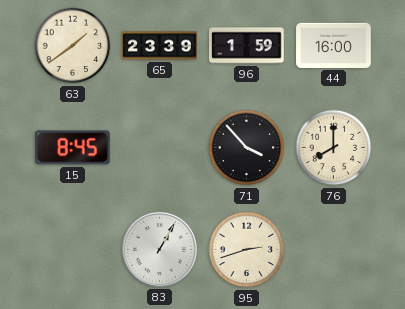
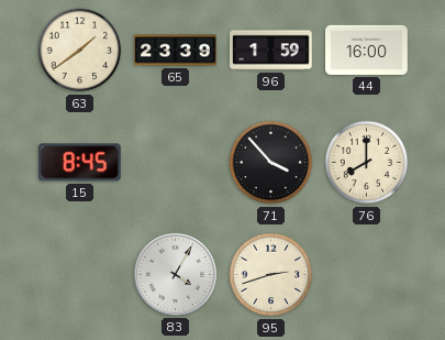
83: 1:05 -> 4:05
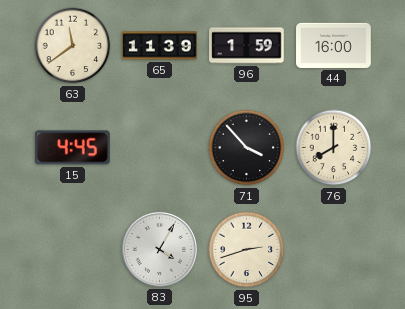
63: 1:39 -> 11:39
65: 23:39 -> 11:39
15: 8:45 -> 4:45
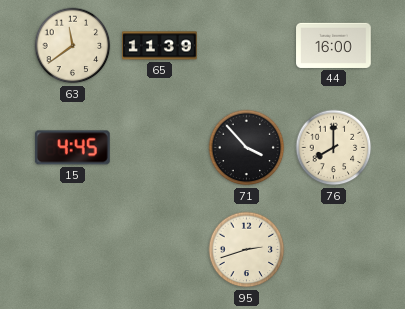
96: 1:59 -> none
83: 4:05 -> none
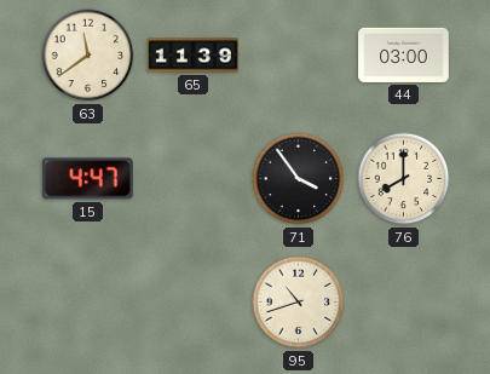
44: 16:00 -> 03:00
15: 4:45 -> 4:47
71: 3:53 -> 3:54
95: 2:42 -> 10:42
